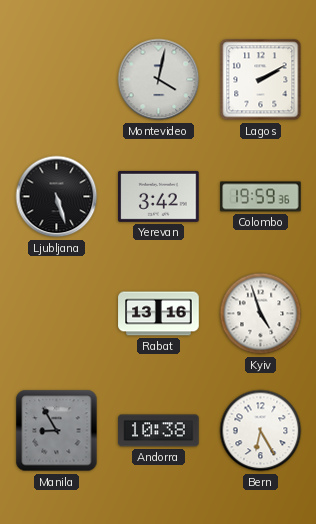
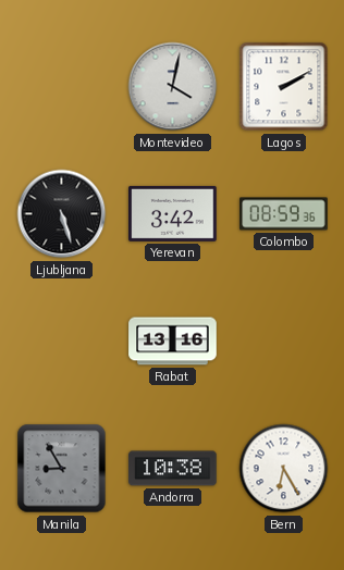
Colombo: 19:59 -> 08:59
Kyiv: 4:57 -> none
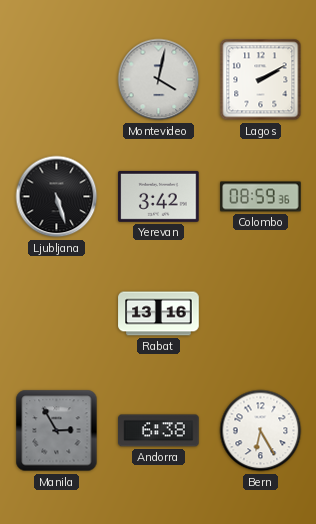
Manila: 8:55 -> 2:55
Andorra: 10:38 -> 6:38
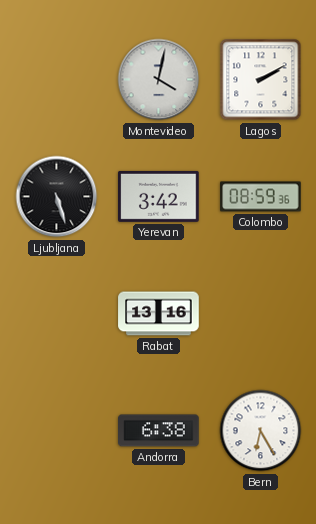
Manila: 2:55 -> none
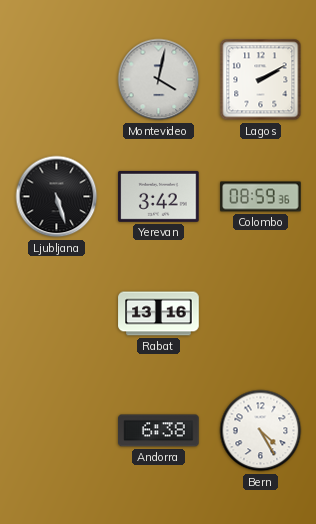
Bern: 6:25 -> 4:25
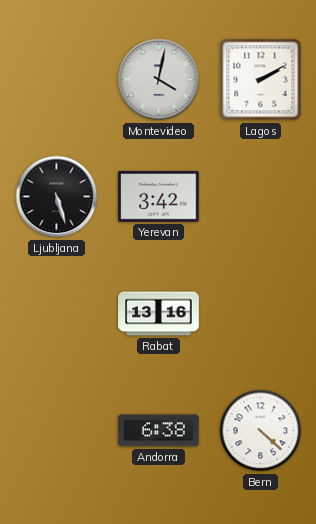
Colombo: 08:59 -> none
Bern: 4:25 -> 4:22
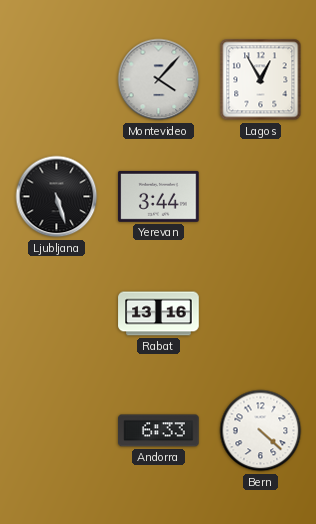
Montevideo: 4:02 -> 4:07
Lagos: 2:10 -> 12:55
Yerevan: 3:42 -> 3:44
Andorra: 6:38 -> 6:33
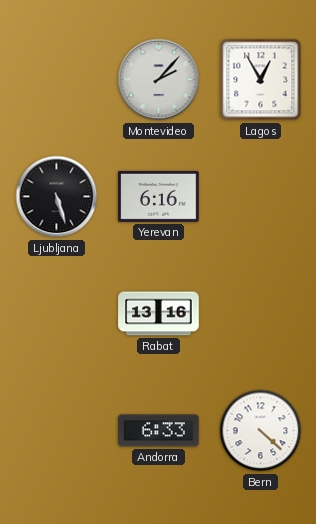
Montevideo: 4:07 -> 2:07
Yerevan: 3:44 -> 6:16
